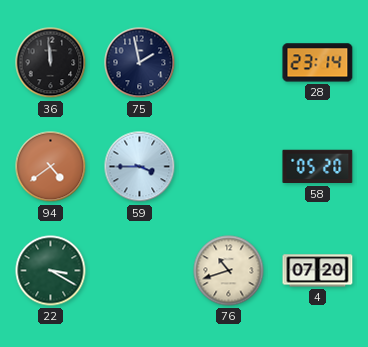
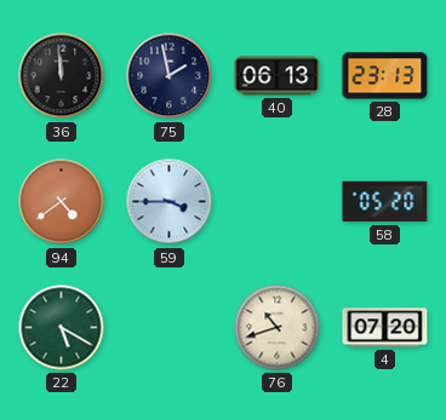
40: none -> 06:13
28: 23:14 -> 23:13
22: 3:20 -> 5:20
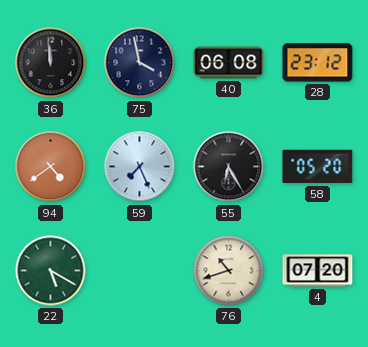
75: 1:58 -> 3:58
40: 06:13 -> 06:08
28: 23:13 -> 23:12
59: 3:45 -> 7:26
55: none -> 6:25
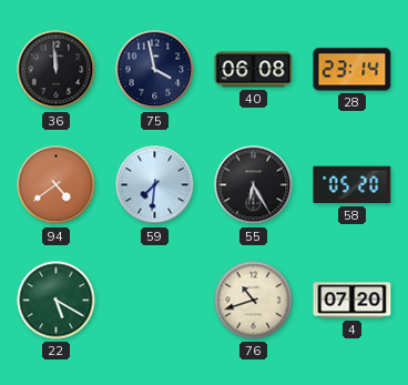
28: 23:12 -> 23:14
59: 7:26 -> 7:31
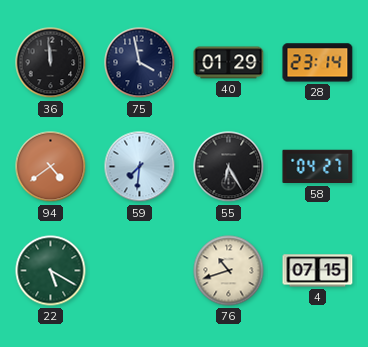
40: 06:08 -> 01:29
58: 05:20 -> 04:27
4: 07:20 -> 07:15
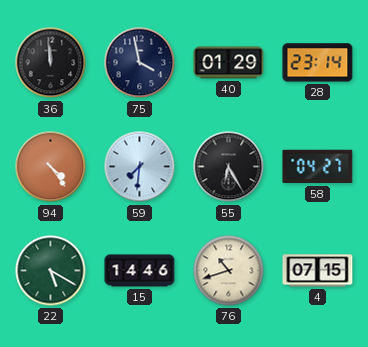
94: 4:39 -> 4:24
15: none -> 14:46
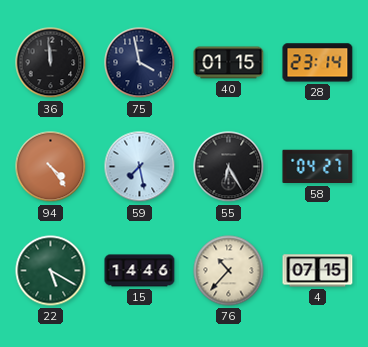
40: 01:29 -> 01:15
59: 7:31 -> 7:28
76: 10:42 -> 10:37
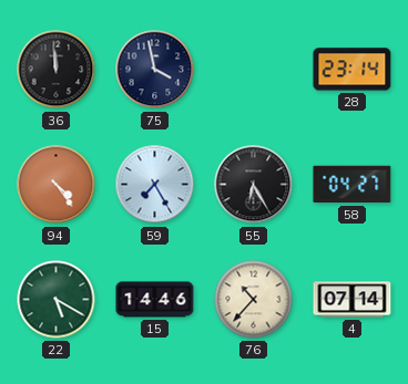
40: 01:15 -> none
59: 7:28 -> 7:25
4: 07:15 -> 07:14
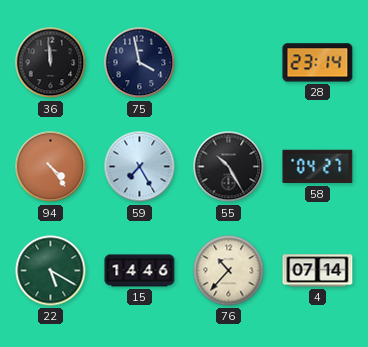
55: 6:25 -> 10:25
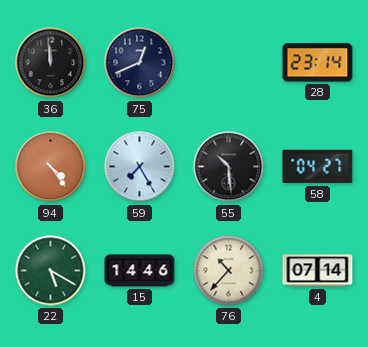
75: 3:58 -> 12:41
55: 10:25 -> 10:29
